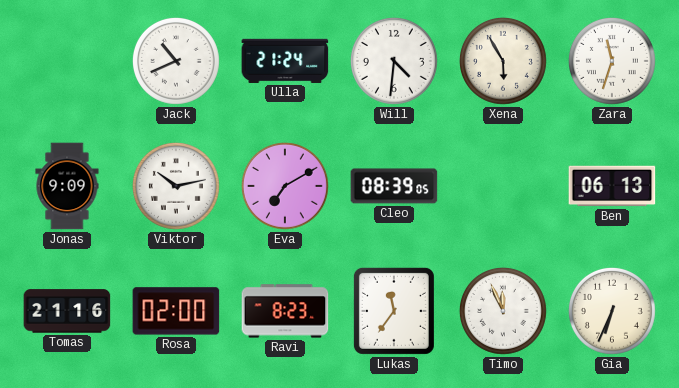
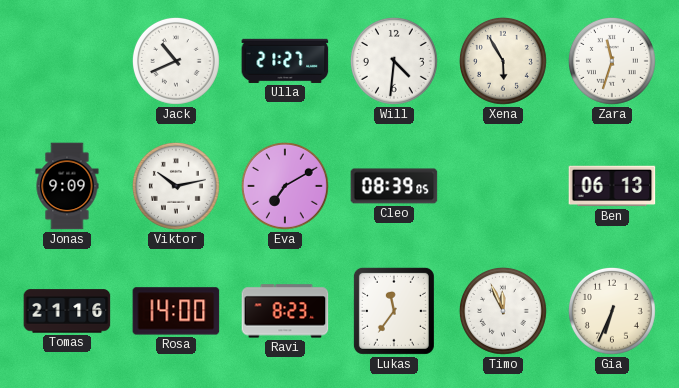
Ulla: 21:24 -> 21:27
Rosa: 02:00 -> 14:00
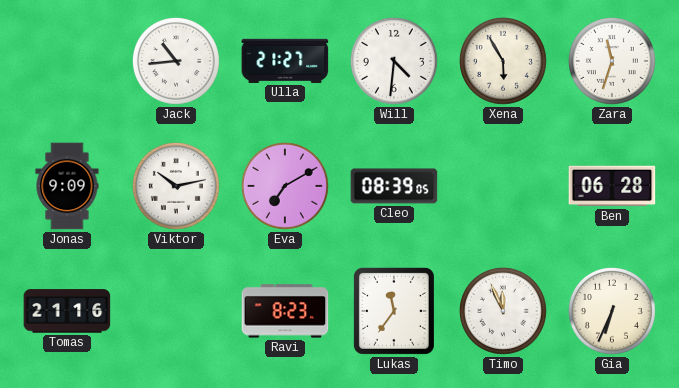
Jack: 10:41 -> 10:44
Ben: 06:13 -> 06:28
Rosa: 14:00 -> none
